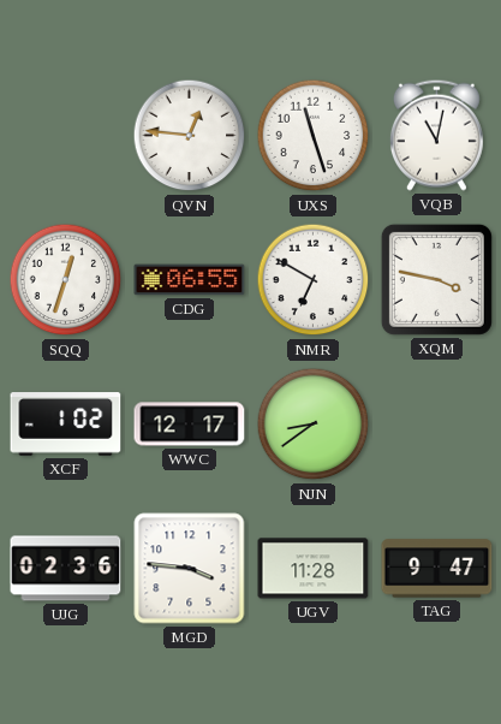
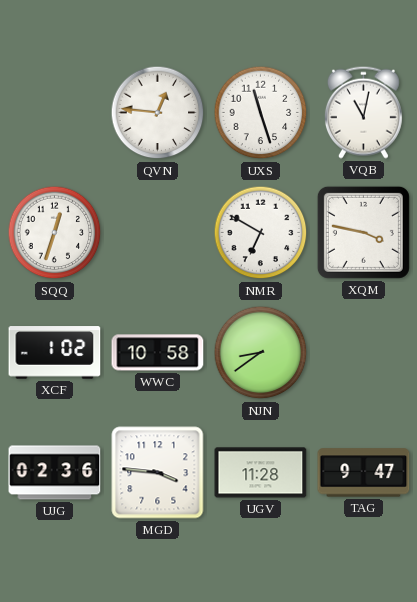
CDG: 06:55 -> none
WWC: 12:17 -> 10:58
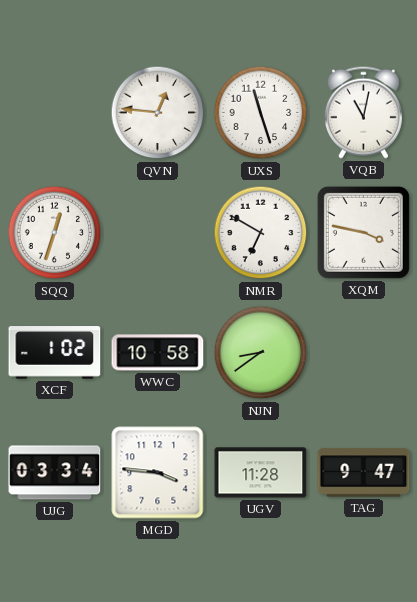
UJG: 02:36 -> 03:34
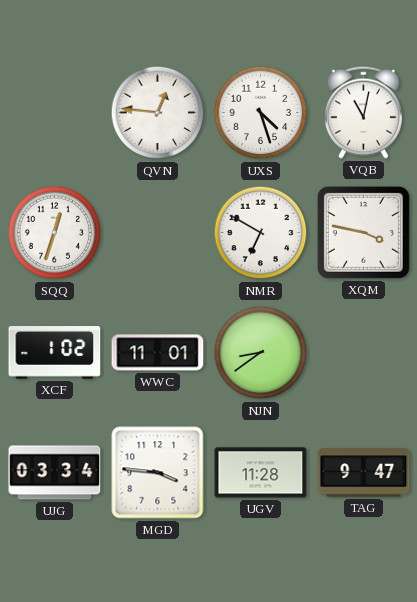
UXS: 11:27 -> 4:27
WWC: 10:58 -> 11:01
